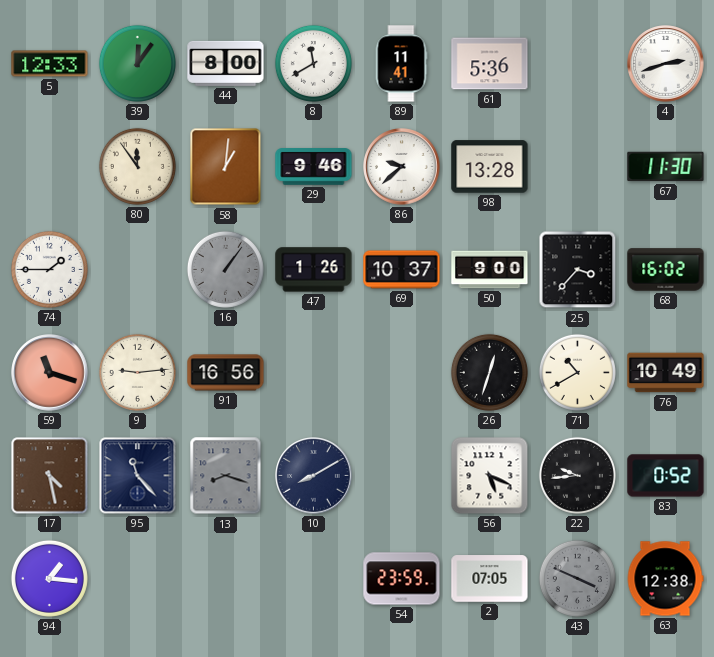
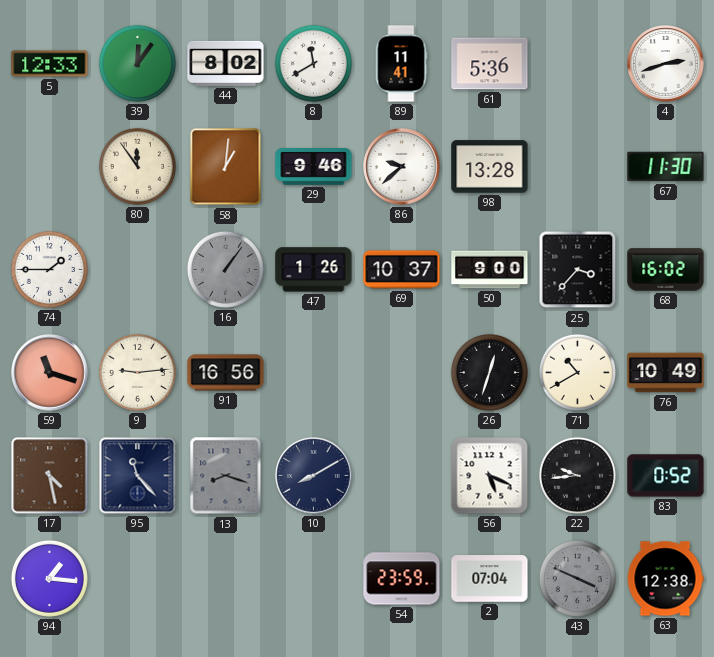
44: 8:00 -> 8:02
2: 07:05 -> 07:04
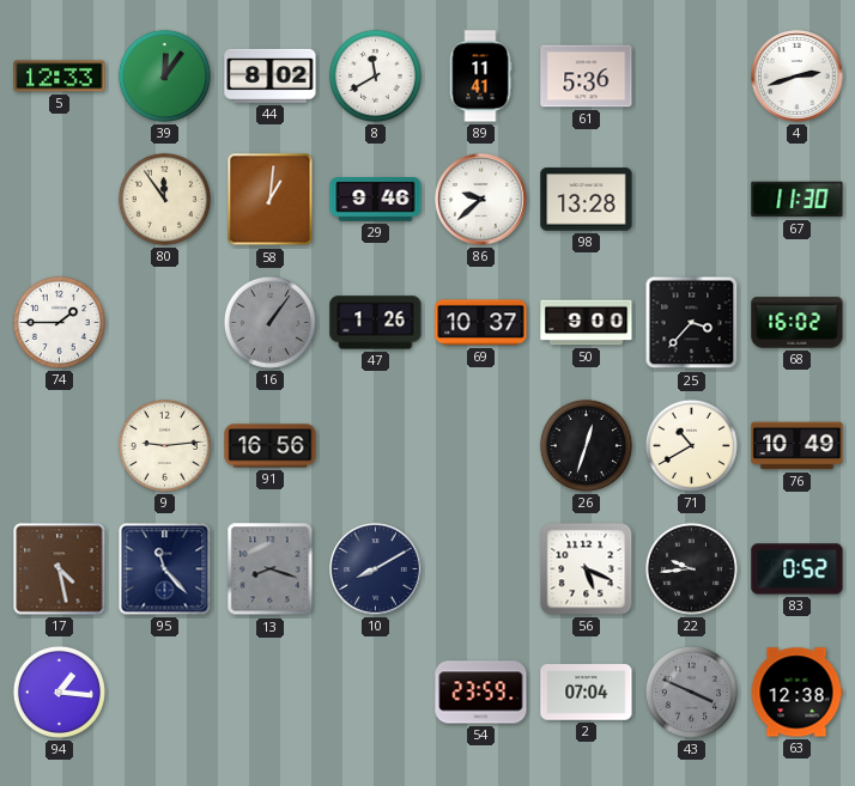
59: 11:18 -> none
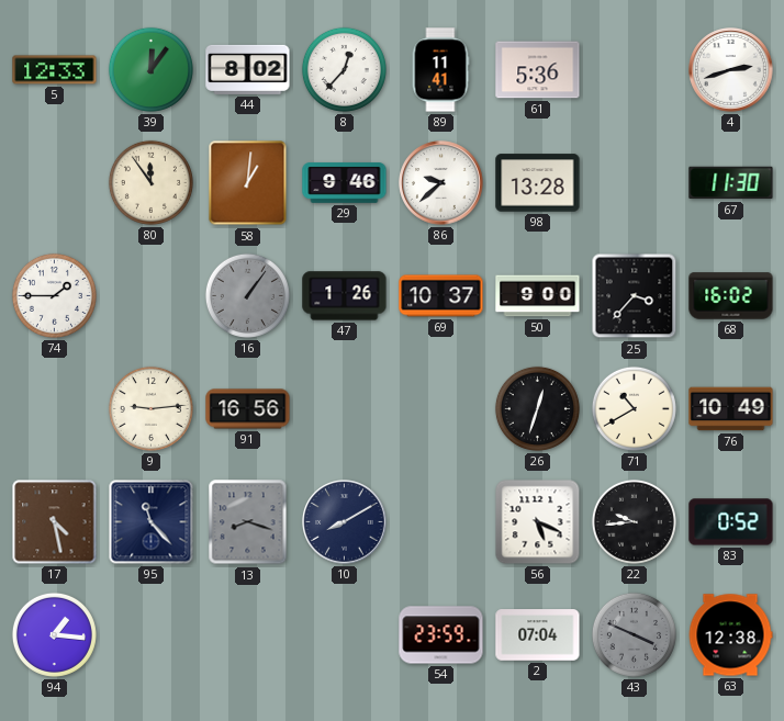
8: 11:40 -> 12:37
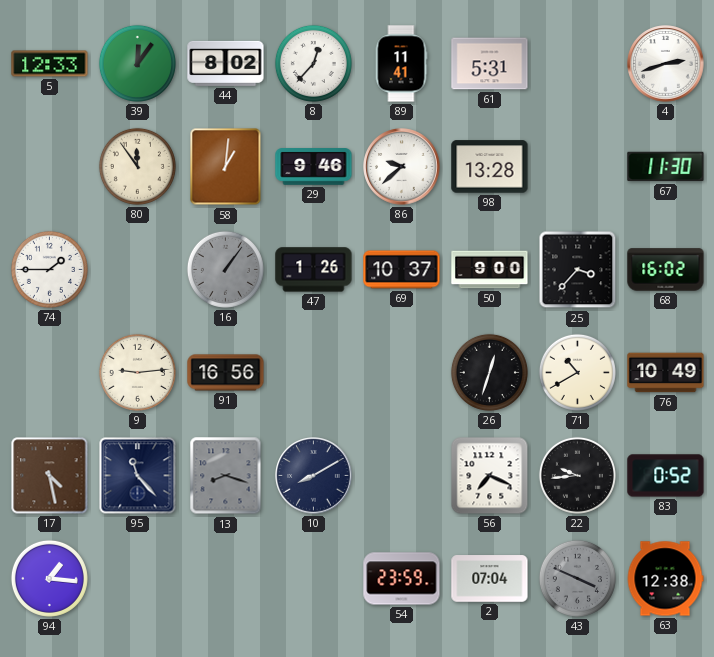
61: 5:36 -> 5:31
56: 5:19 -> 7:19
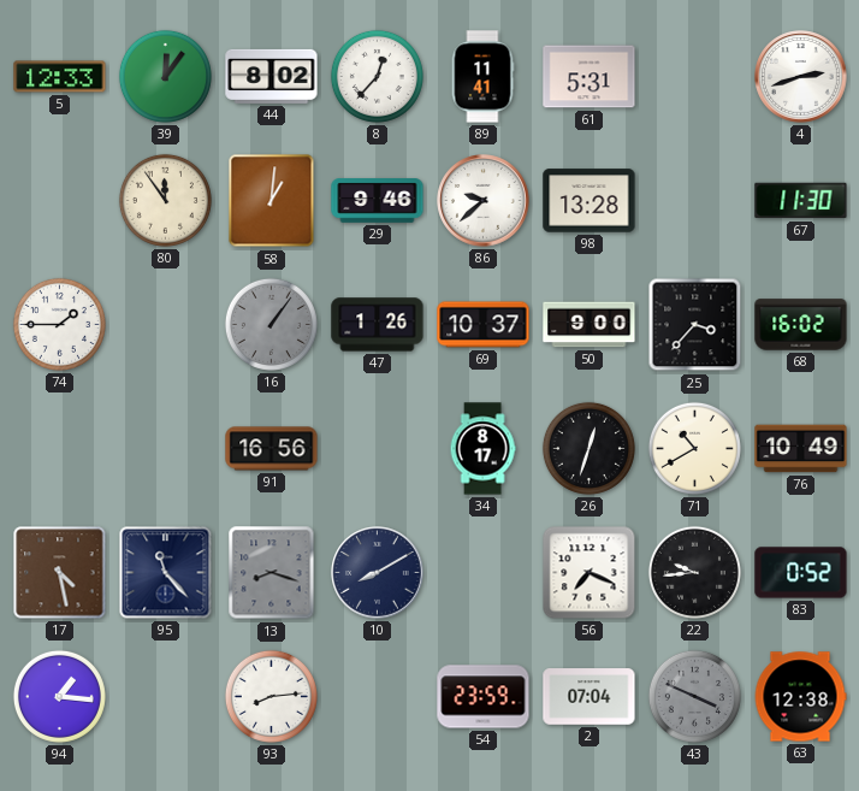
9: 9:14 -> none
34: none -> 8:17
93: none -> 8:14
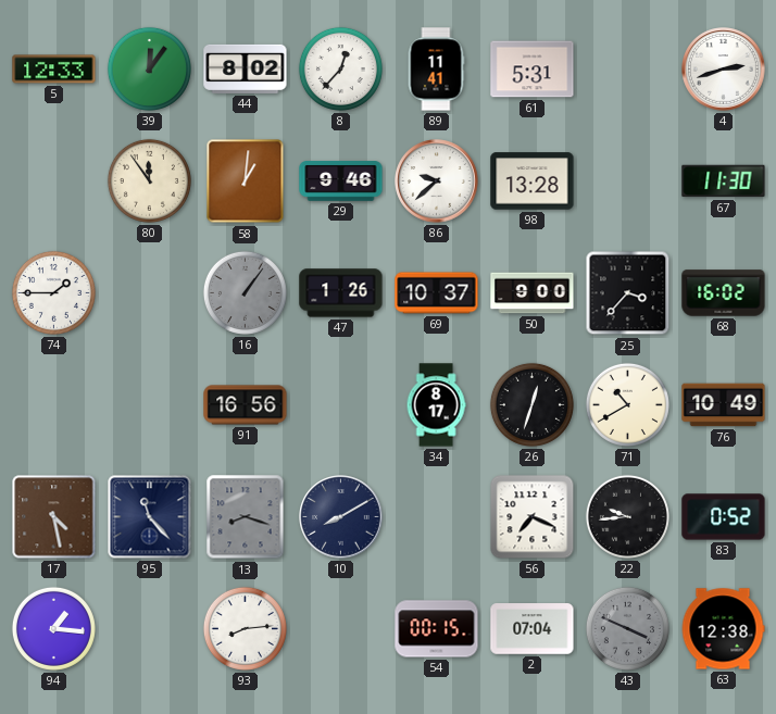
54: 23:59 -> 00:15
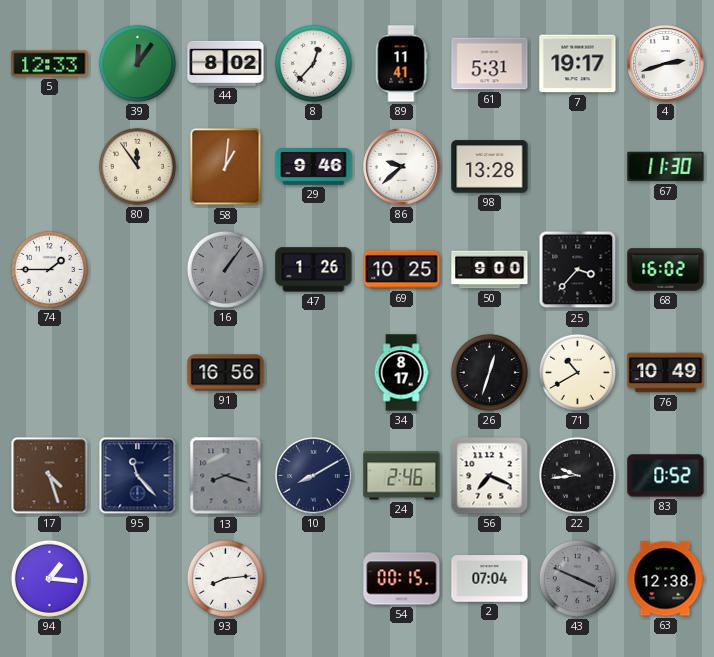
7: none -> 19:17
69: 10:37 -> 10:25
17: 4:28 -> 4:27
24: none -> 2:46
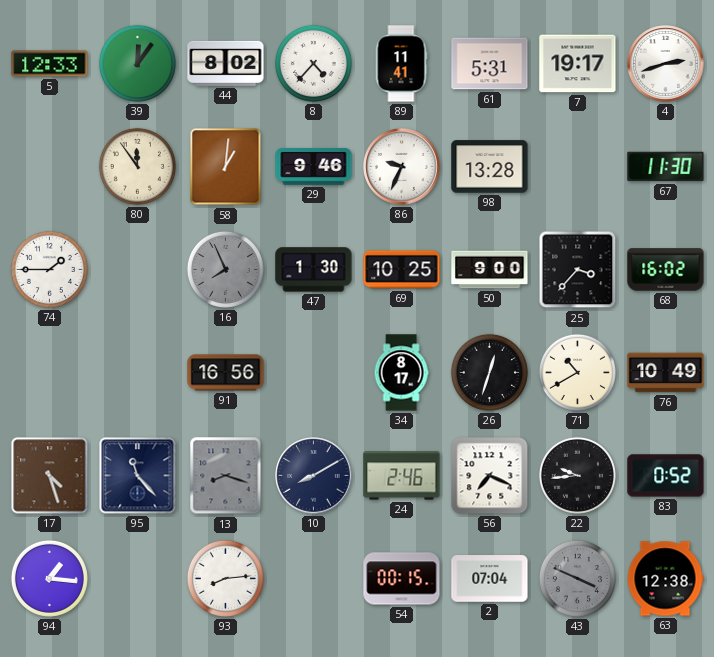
8: 12:37 -> 4:37
86: 9:38 -> 9:34
16: 1:06 -> 7:56
47: 1:26 -> 1:30
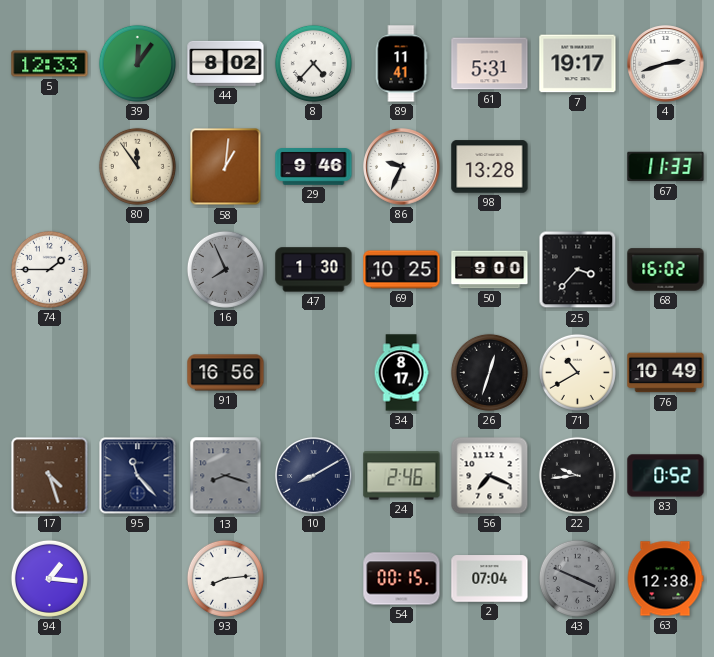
67: 11:30 -> 11:33
